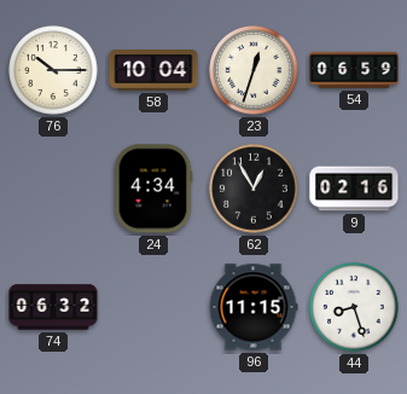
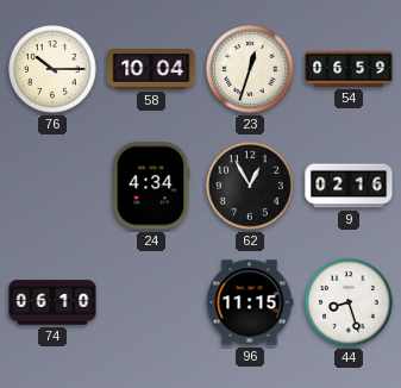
74: 06:32 -> 06:10
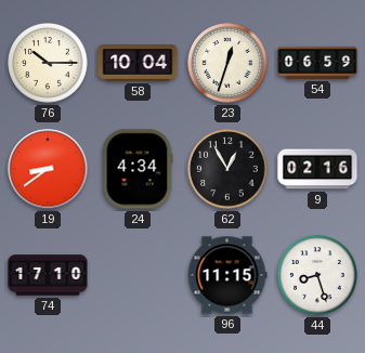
19: none -> 8:39
74: 06:10 -> 17:10
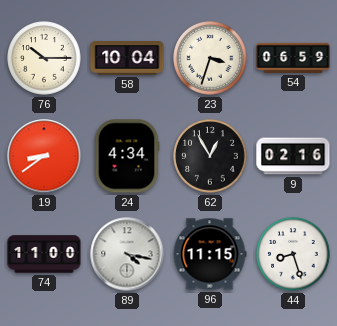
23: 12:33 -> 3:33
74: 17:10 -> 11:00
89: none -> 4:17
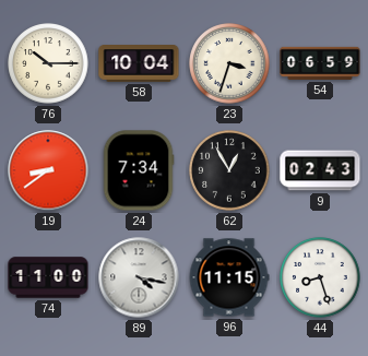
24: 4:34 -> 7:34
9: 02:16 -> 02:43
